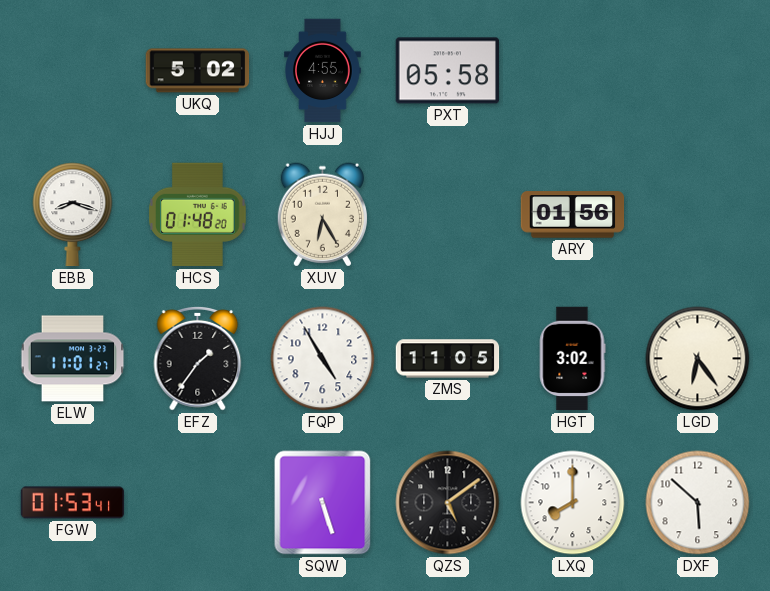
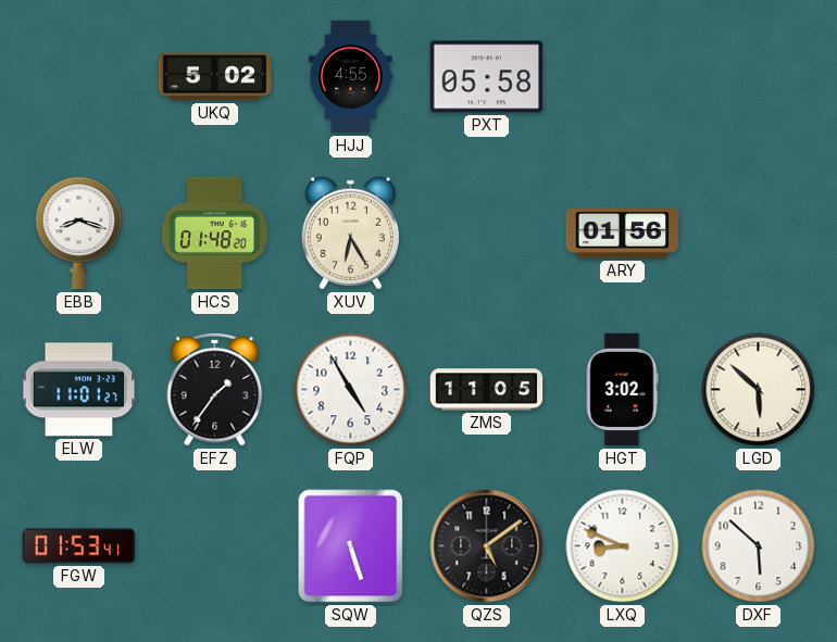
LGD: 6:24 -> 5:52
LXQ: 8:00 -> 8:49
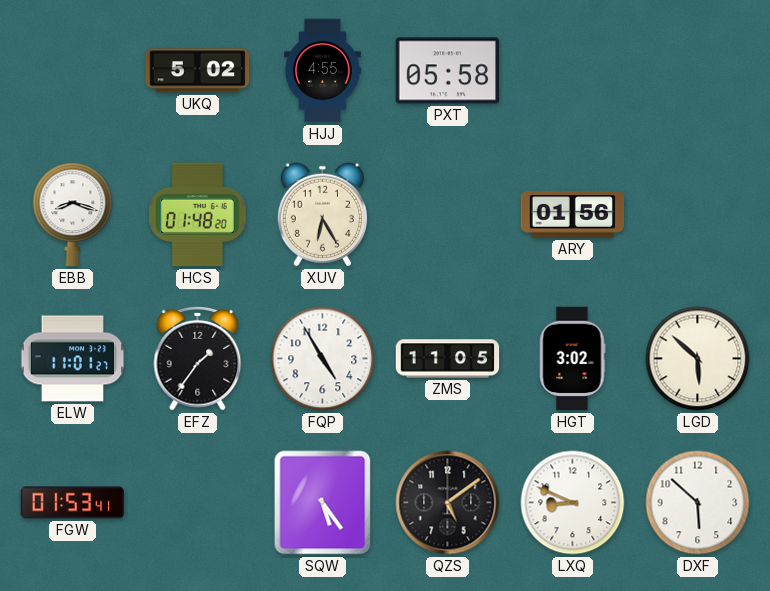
SQW: 5:27 -> 5:24
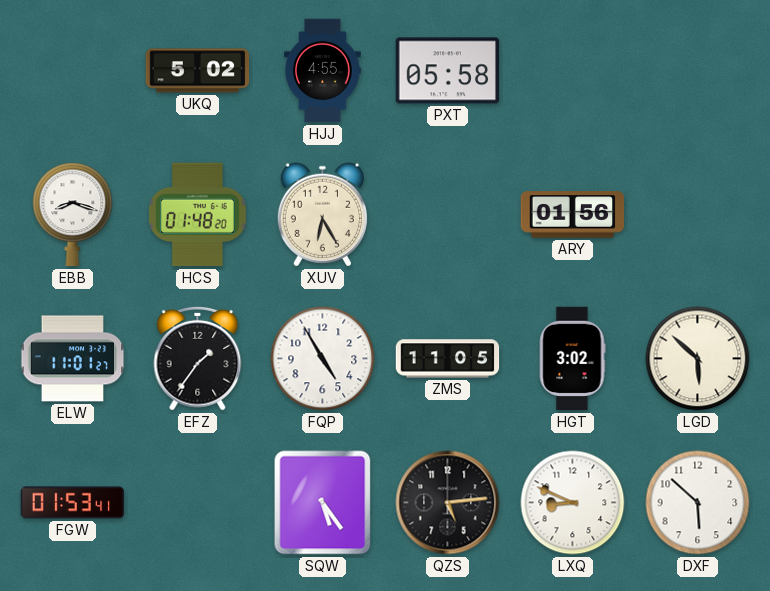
QZS: 5:09 -> 5:14
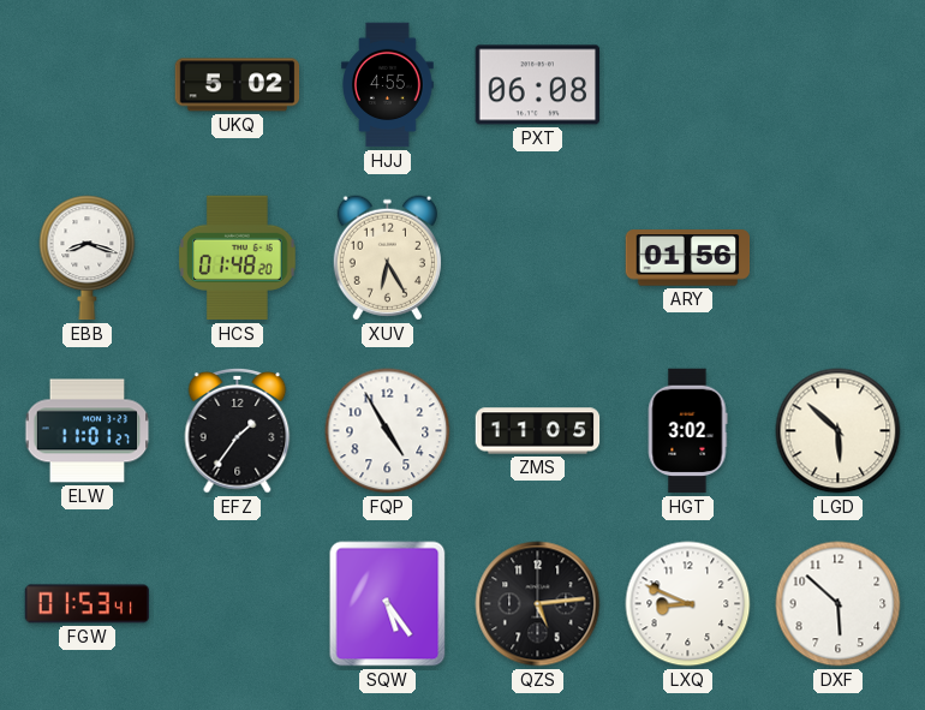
PXT: 05:58 -> 06:08
